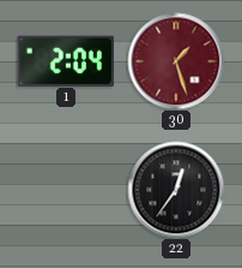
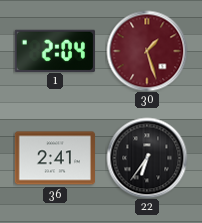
36: none -> 2:41
22: 12:36 -> 6:36
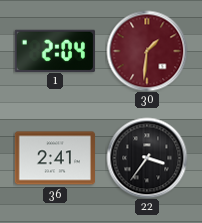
30: 1:27 -> 1:31
22: 6:36 -> 3:36
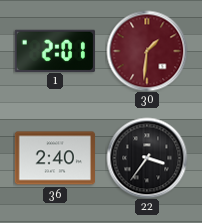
1: 2:04 -> 2:01
36: 2:41 -> 2:40
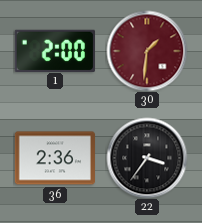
1: 2:01 -> 2:00
36: 2:40 -> 2:36
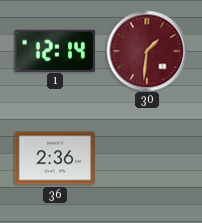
1: 2:00 -> 12:14
22: 3:36 -> none
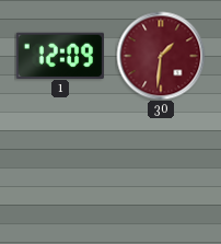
1: 12:14 -> 12:09
36: 2:36 -> none
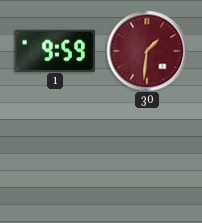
1: 12:09 -> 9:59
